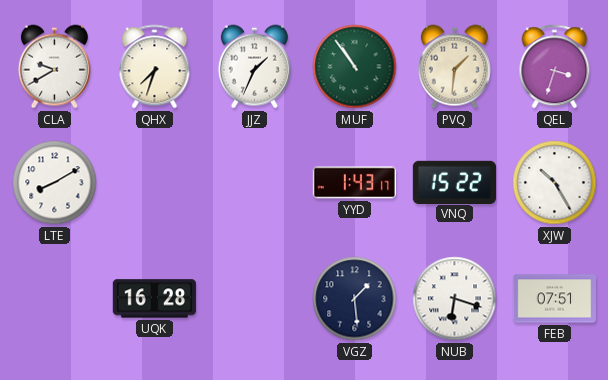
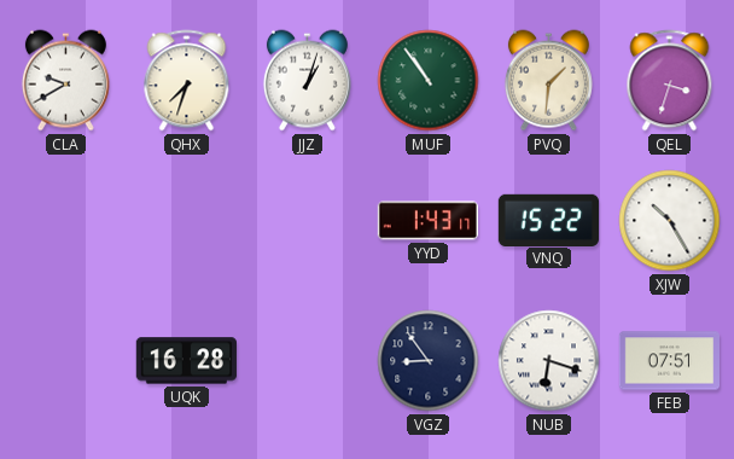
JJZ: 1:34 -> 1:03
LTE: 8:10 -> none
VGZ: 1:29 -> 8:54
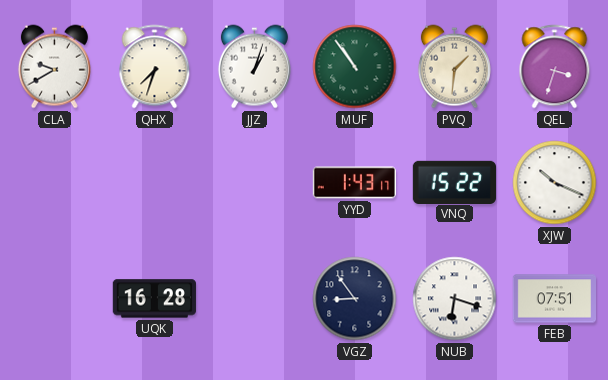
XJW: 10:25 -> 10:19
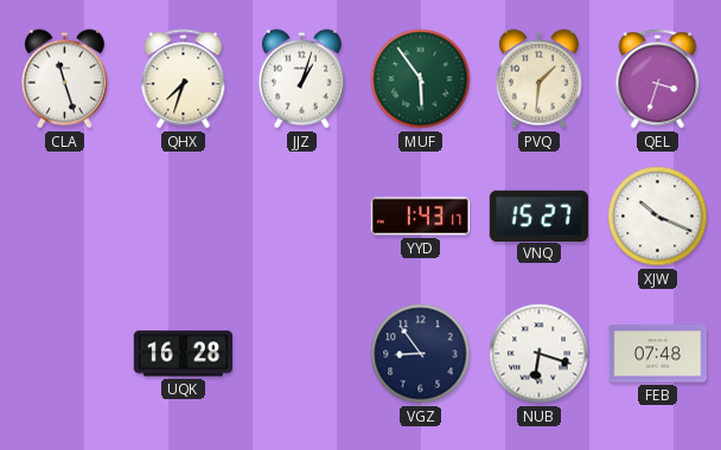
CLA: 9:40 -> 11:27
MUF: 10:54 -> 5:54
VNQ: 15:22 -> 15:27
FEB: 07:51 -> 07:48
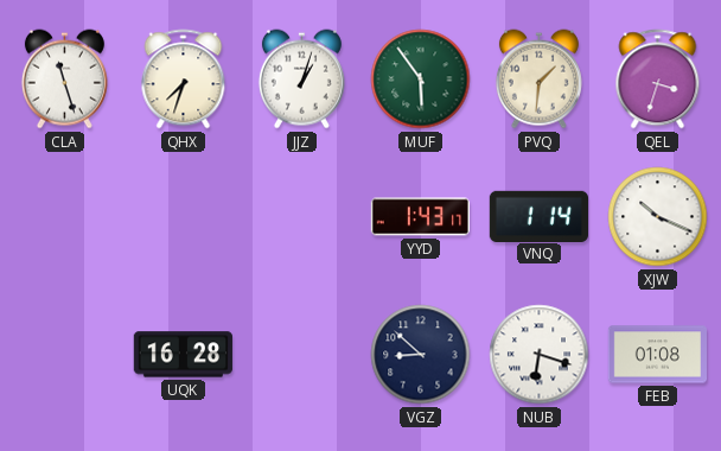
VNQ: 15:27 -> 1:14
VGZ: 8:54 -> 8:52
FEB: 07:48 -> 01:08
